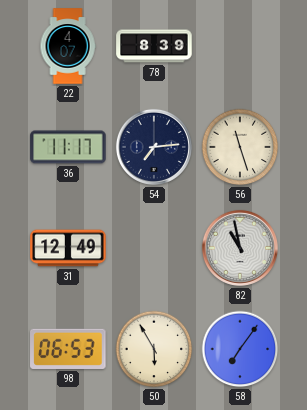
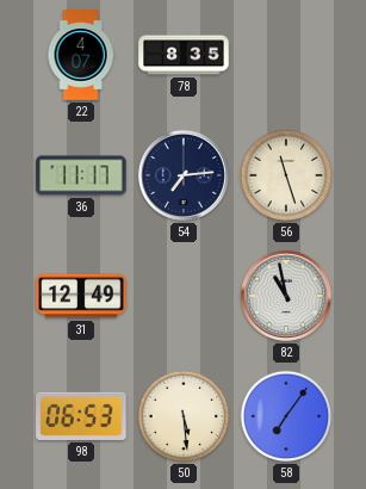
78: 8:39 -> 8:35
50: 5:55 -> 5:29
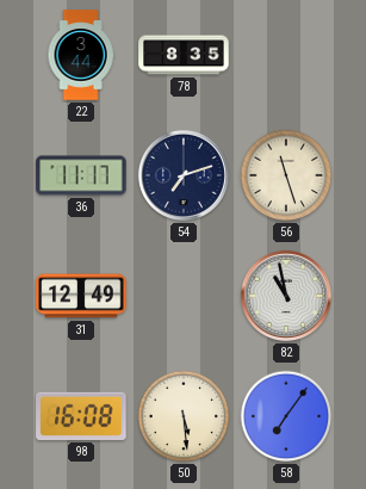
22: 4:07 -> 3:44
54: 7:14 -> 7:12
98: 06:53 -> 16:08
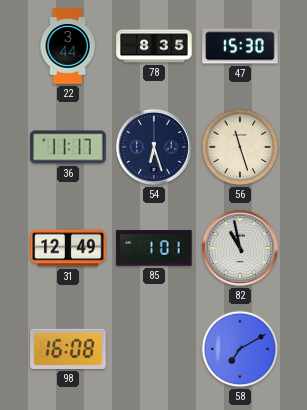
47: none -> 15:30
54: 7:12 -> 6:27
85: none -> 1:01
50: 5:29 -> none
58: 7:06 -> 7:10
